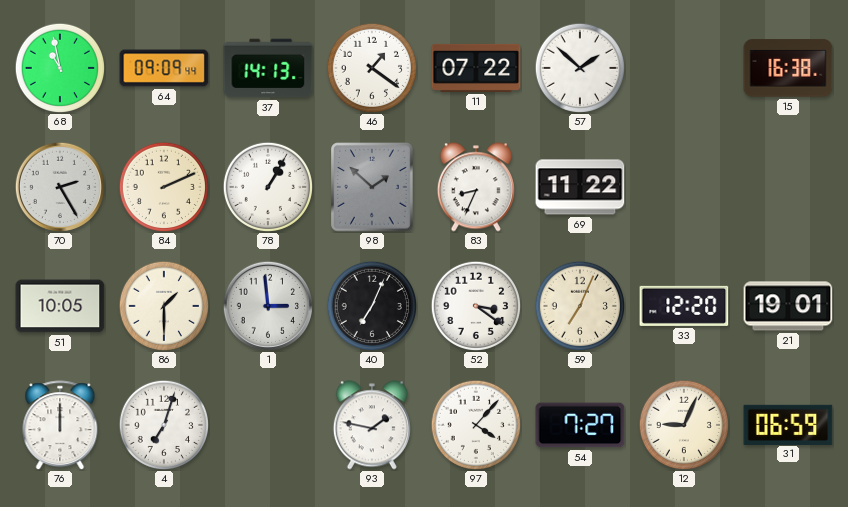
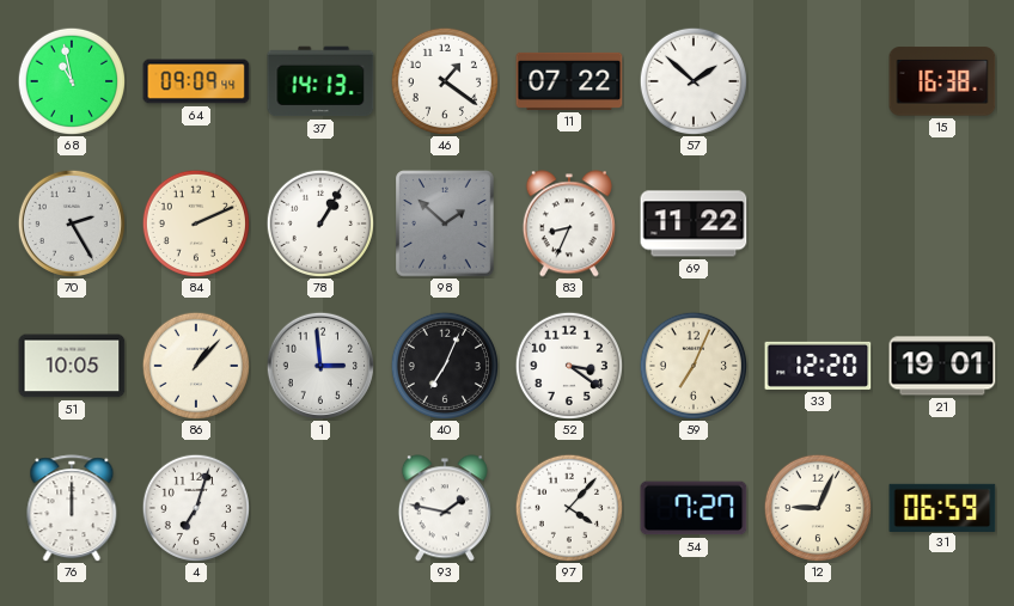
86: 1:30 -> 1:07
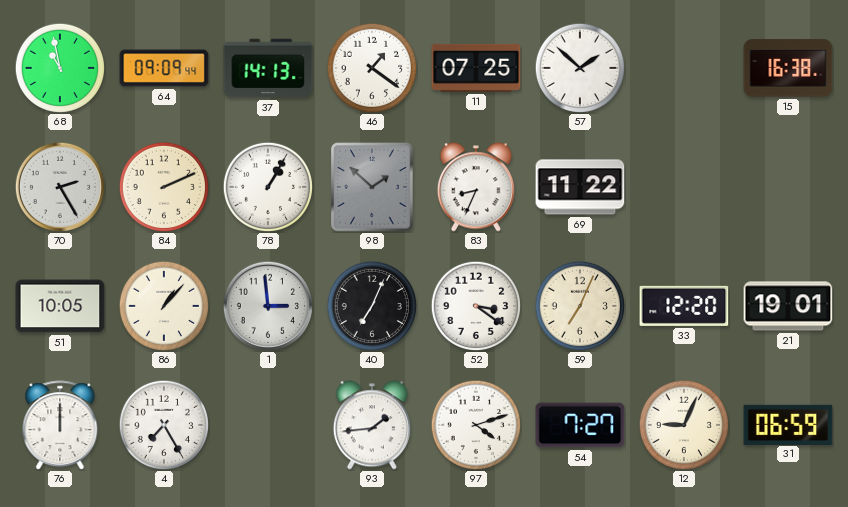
11: 07:22 -> 07:25
4: 7:03 -> 7:25
93: 1:47 -> 1:44
97: 4:07 -> 4:12
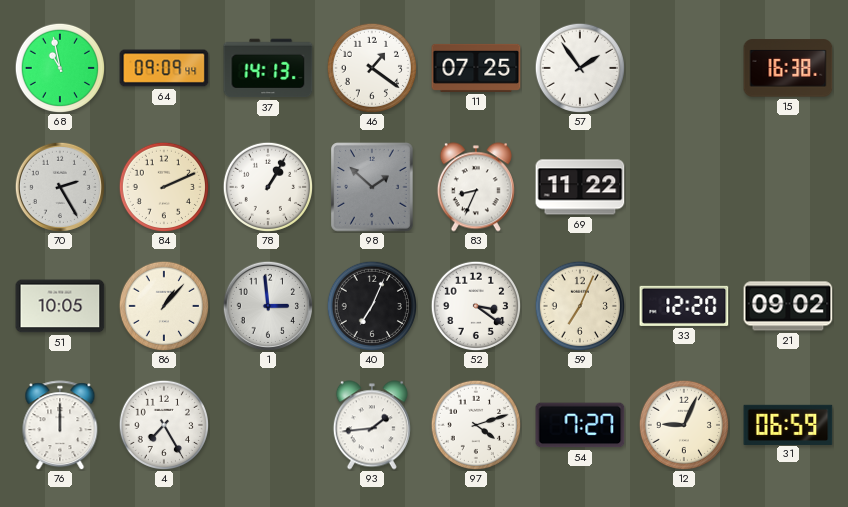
57: 1:52 -> 1:54
21: 19:01 -> 09:02
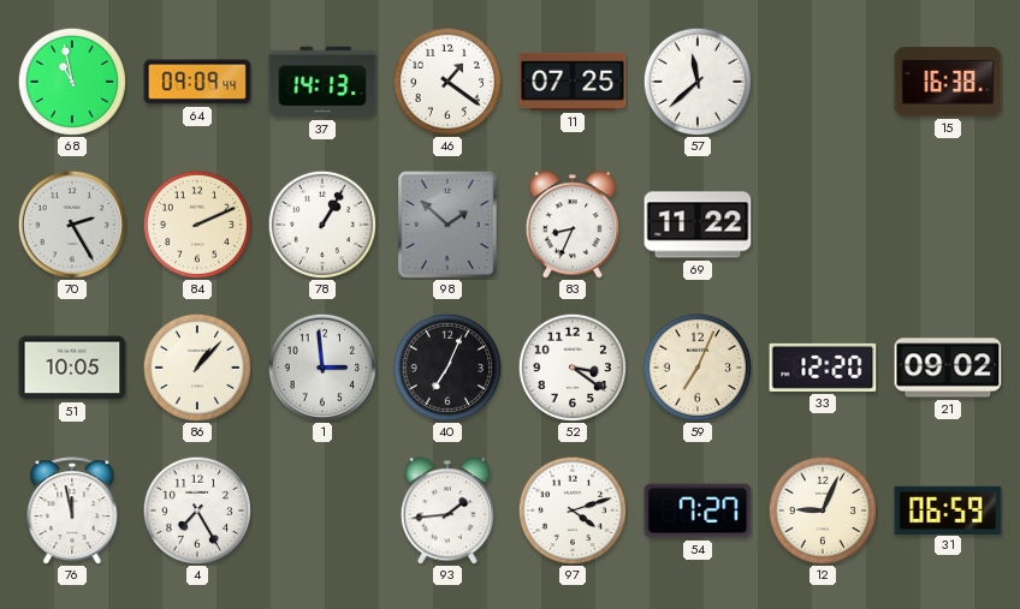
57: 1:54 -> 11:38
76: 12:00 -> 11:58
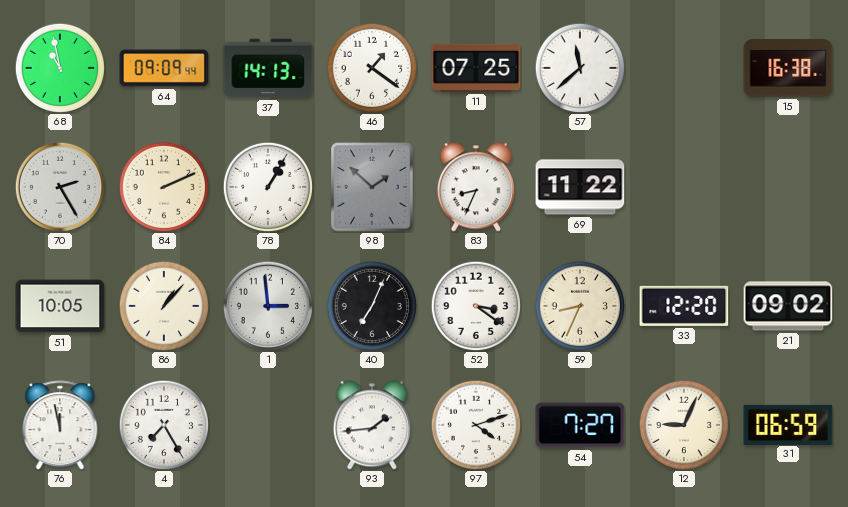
59: 7:04 -> 8:34
